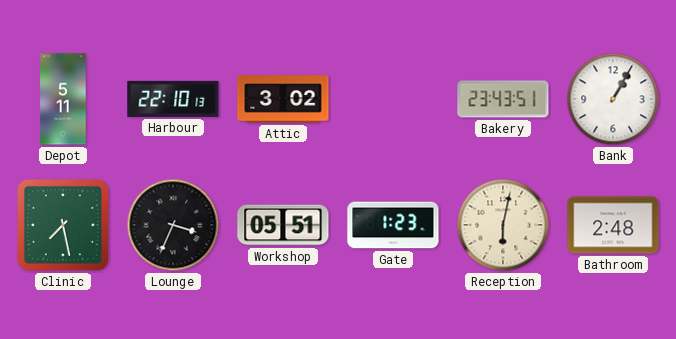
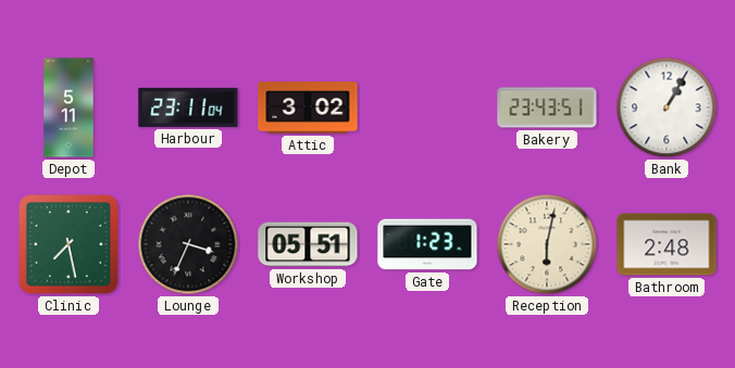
Harbour: 22:10 -> 23:11
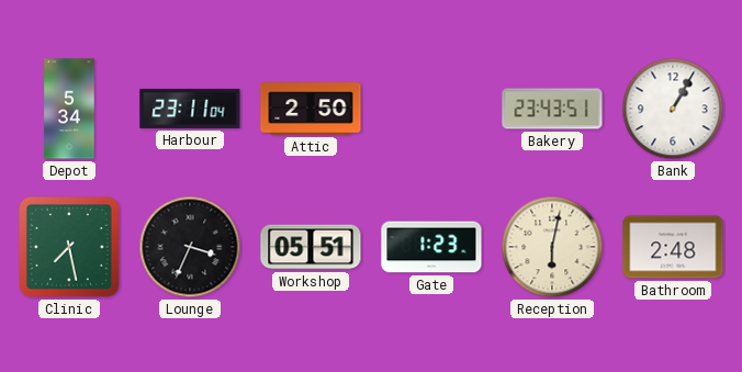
Depot: 5:11 -> 5:34
Attic: 3:02 -> 2:50
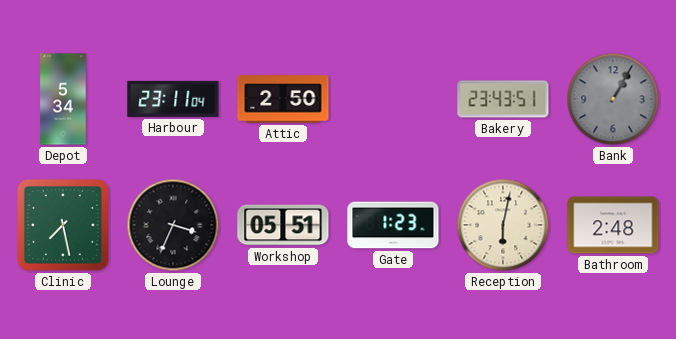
Bank dial: white -> grey
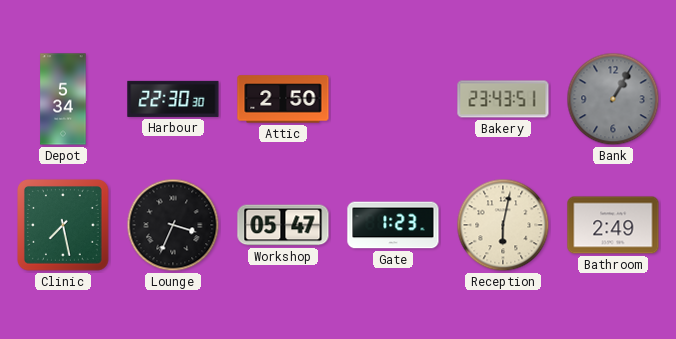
Harbour: 23:11 -> 22:30
Workshop: 05:51 -> 05:47
Bathroom: 2:48 -> 2:49
